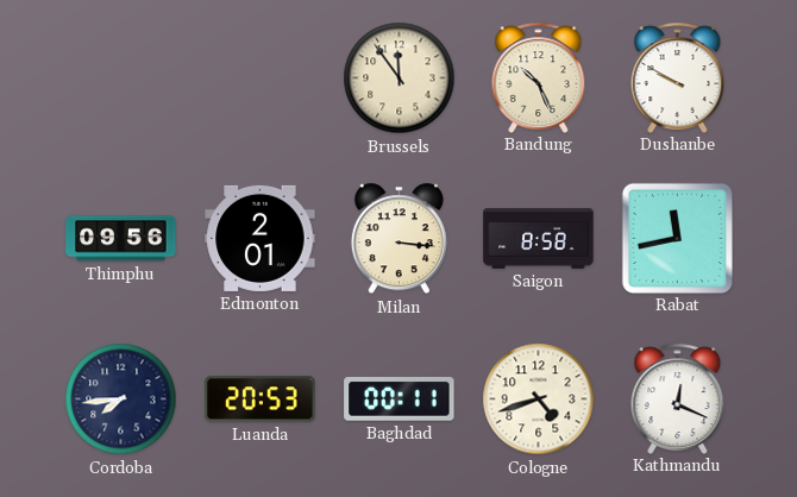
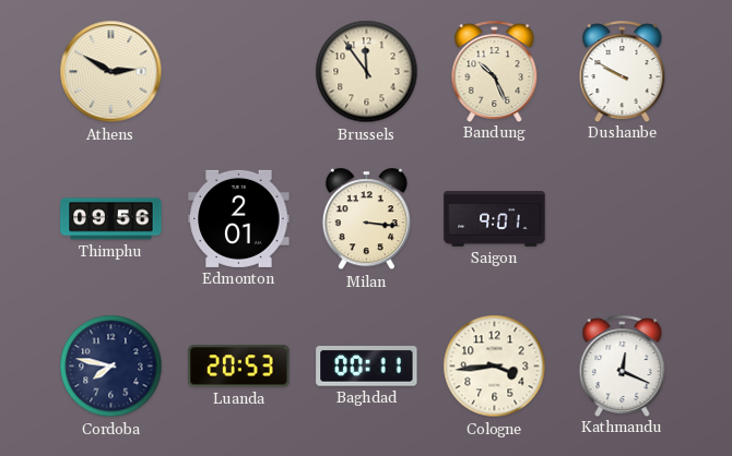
Athens: none -> 2:50
Saigon: 8:58 -> 9:01
Rabat: 11:43 -> none
Cordoba: 7:44 -> 7:47
Cologne: 4:42 -> 3:44
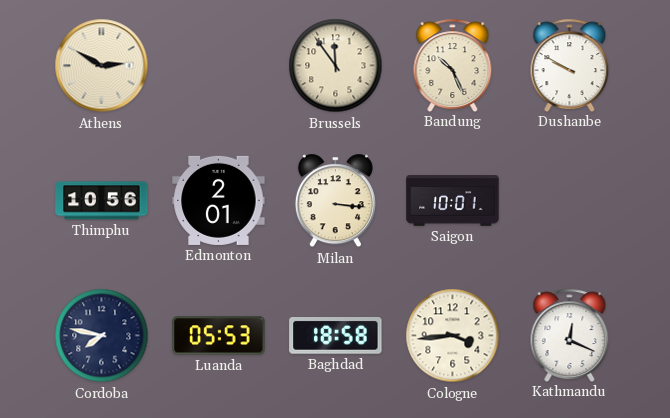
Thimphu: 09:56 -> 10:56
Saigon: 9:01 -> 10:01
Luanda: 20:53 -> 05:53
Baghdad: 00:11 -> 18:58
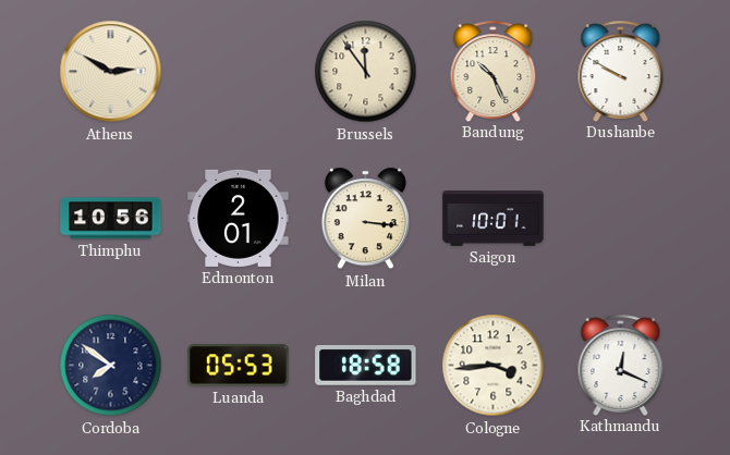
Cordoba: 7:47 -> 7:51
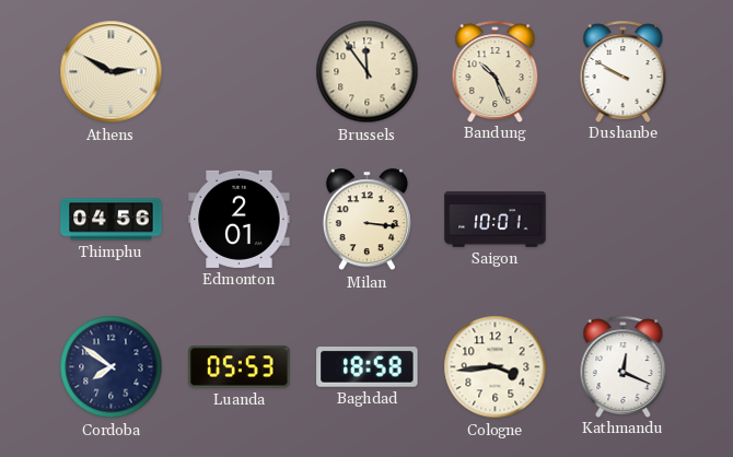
Thimphu: 10:56 -> 04:56
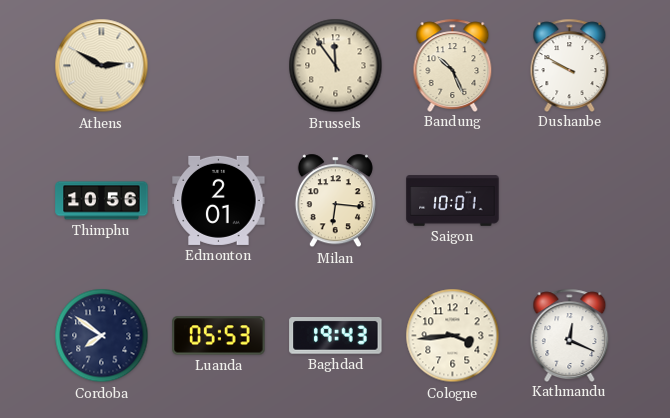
Thimphu: 04:56 -> 10:56
Milan: 3:16 -> 6:16
Baghdad: 18:58 -> 19:43
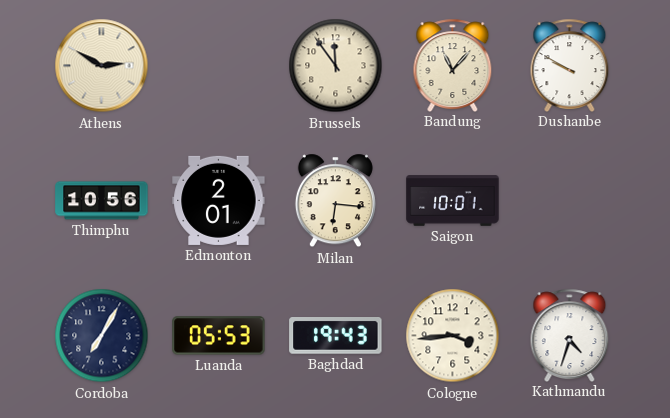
Bandung: 10:26 -> 11:07
Cordoba: 7:51 -> 7:05
Kathmandu: 12:19 -> 4:33
